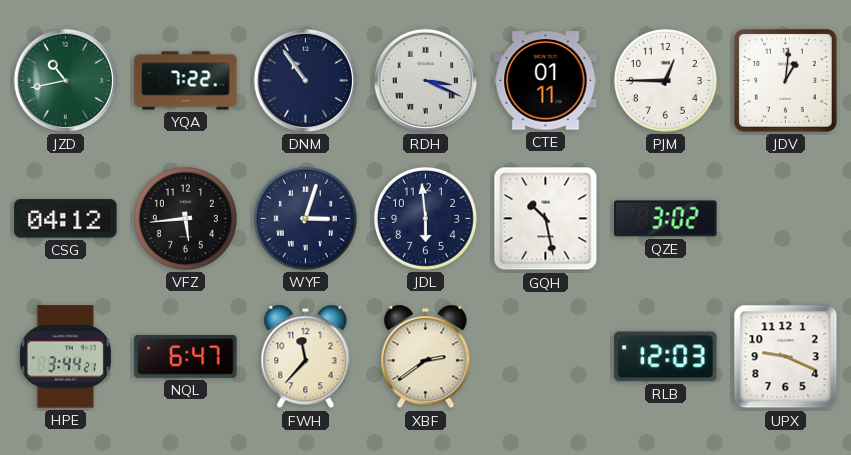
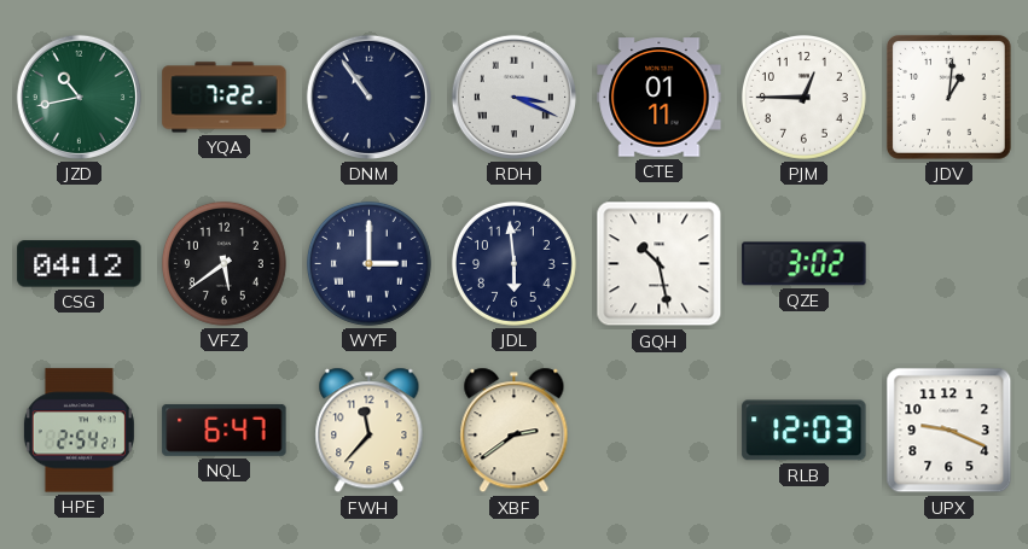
VFZ: 5:44 -> 5:39
WYF: 3:03 -> 3:00
HPE: 3:44 -> 2:54
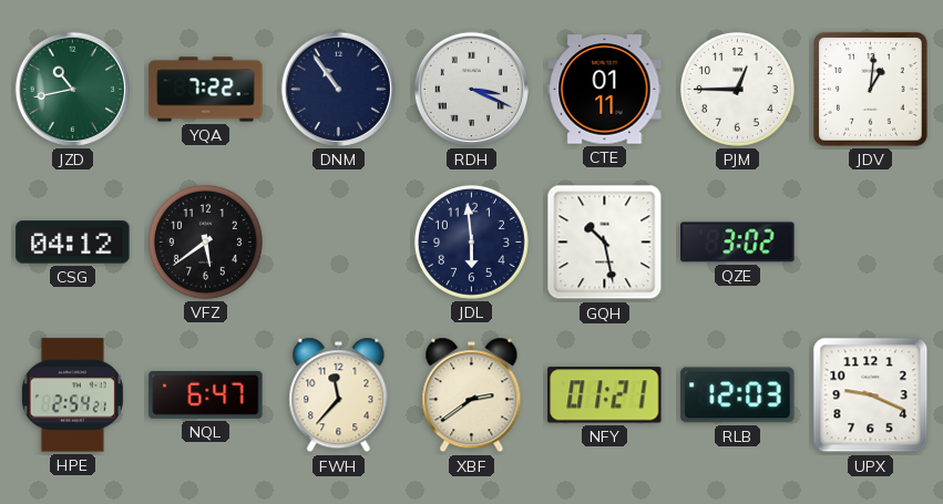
WYF: 3:00 -> none
NFY: none -> 01:21
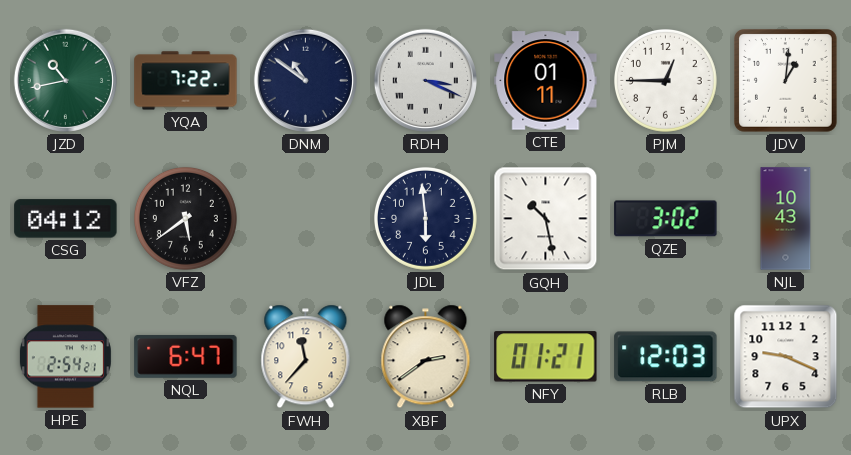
DNM: 10:54 -> 10:51
NJL: none -> 10:43
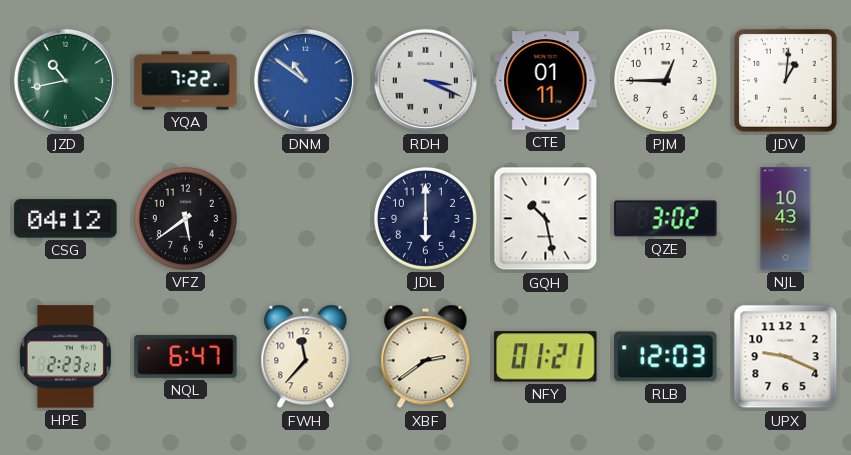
DNM dial: navy -> blue
JDL: 5:59 -> 6:00
HPE: 2:54 -> 2:23
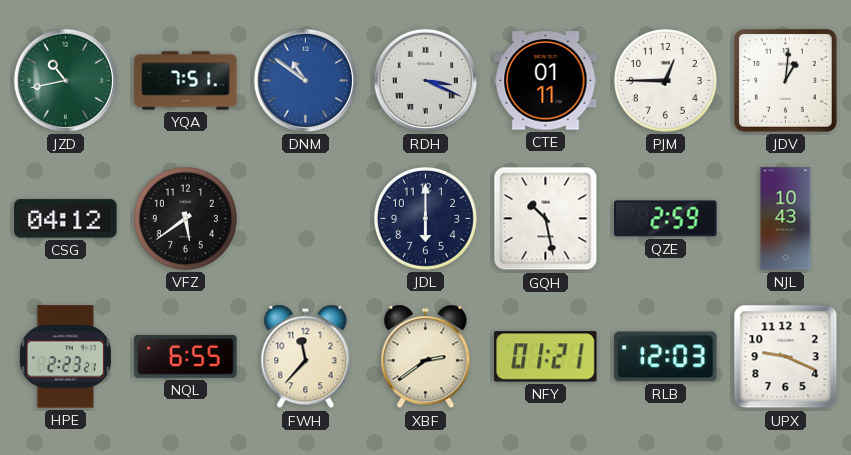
YQA: 7:22 -> 7:51
QZE: 3:02 -> 2:59
NQL: 6:47 -> 6:55
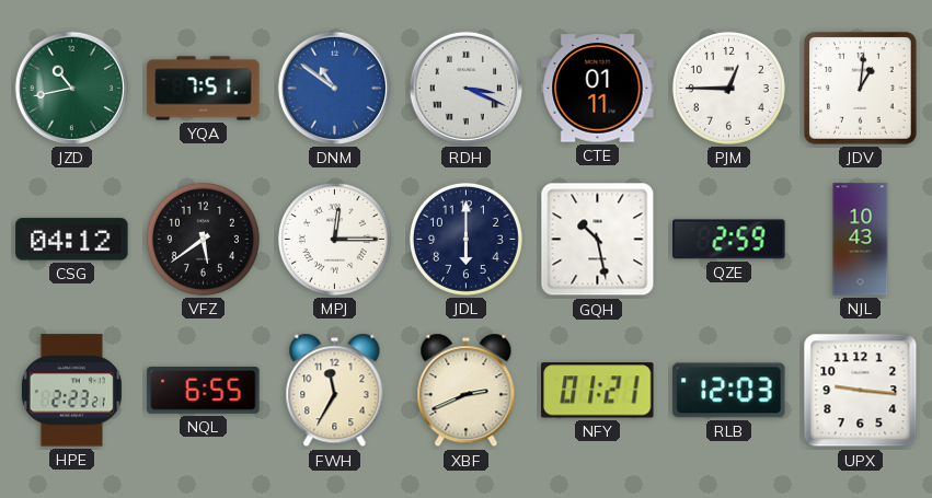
MPJ: none -> 12:15
FWH: 11:37 -> 11:35
XBF: 2:39 -> 2:41
UPX: 9:19 -> 9:16
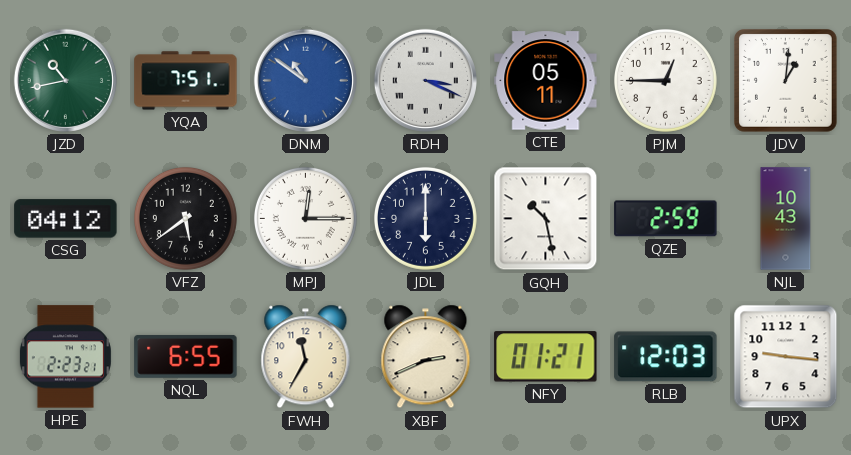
CTE: 01:11 -> 05:11
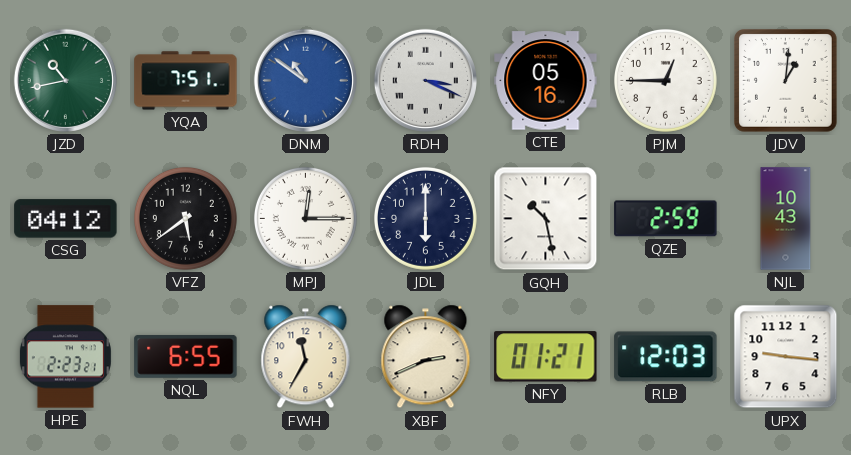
CTE: 05:11 -> 05:16
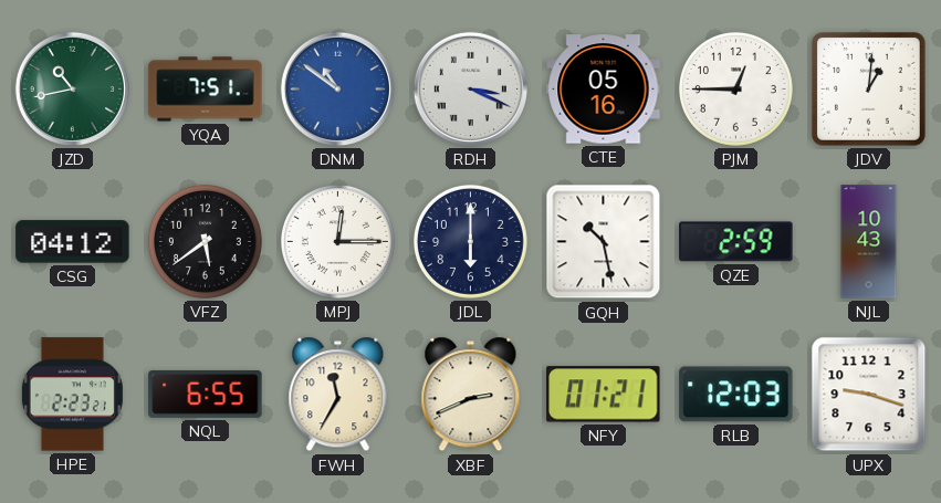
UPX: 9:16 -> 9:18
